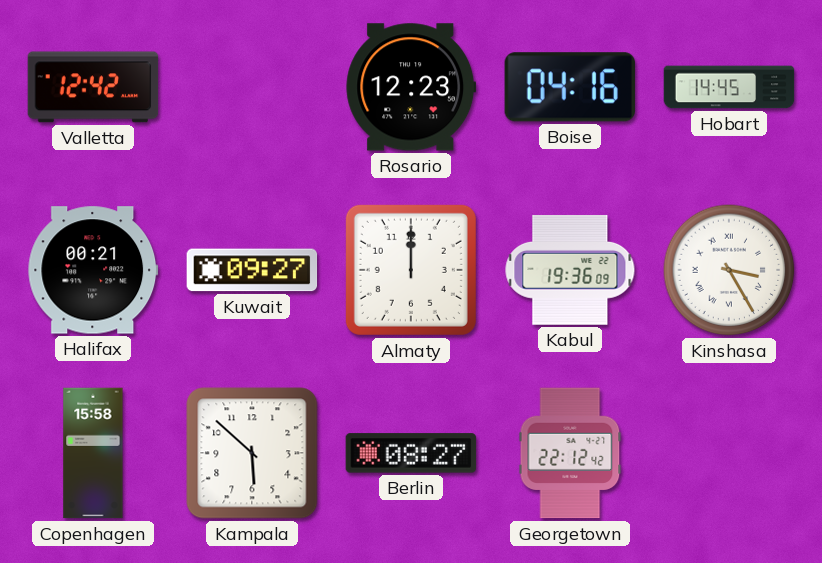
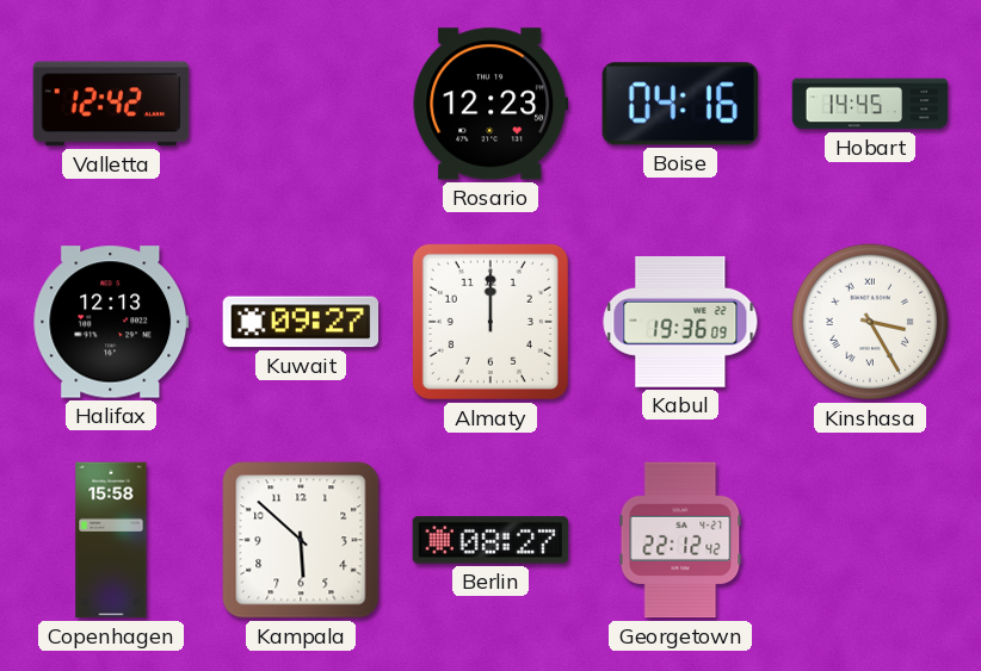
Halifax: 00:21 -> 12:13
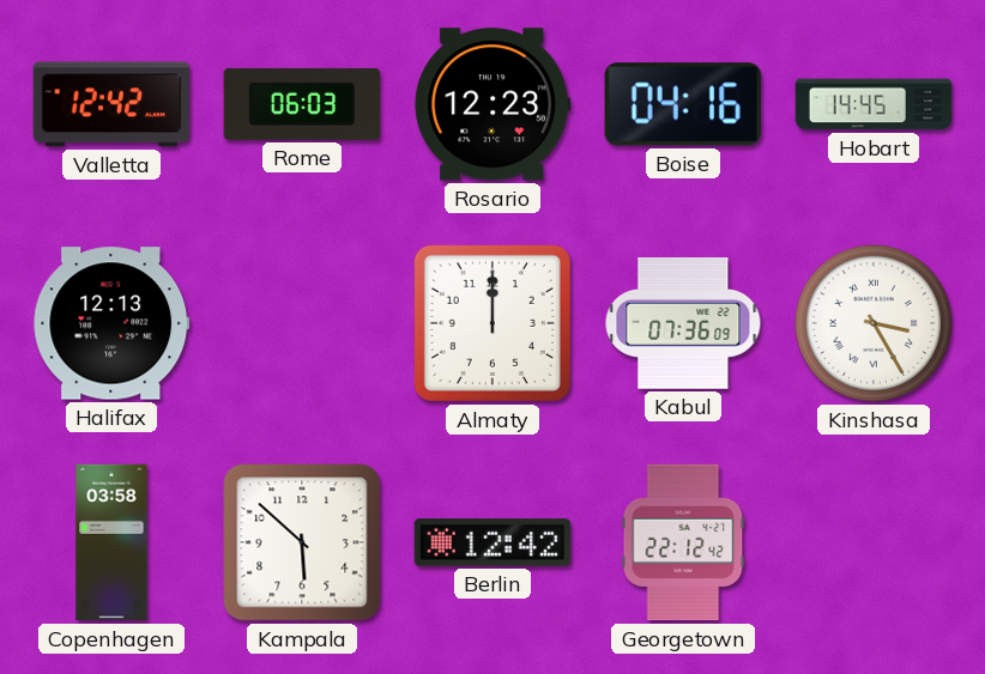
Rome: none -> 06:03
Kuwait: 09:27 -> none
Kabul: 19:36 -> 07:36
Copenhagen: 15:58 -> 03:58
Berlin: 08:27 -> 12:42
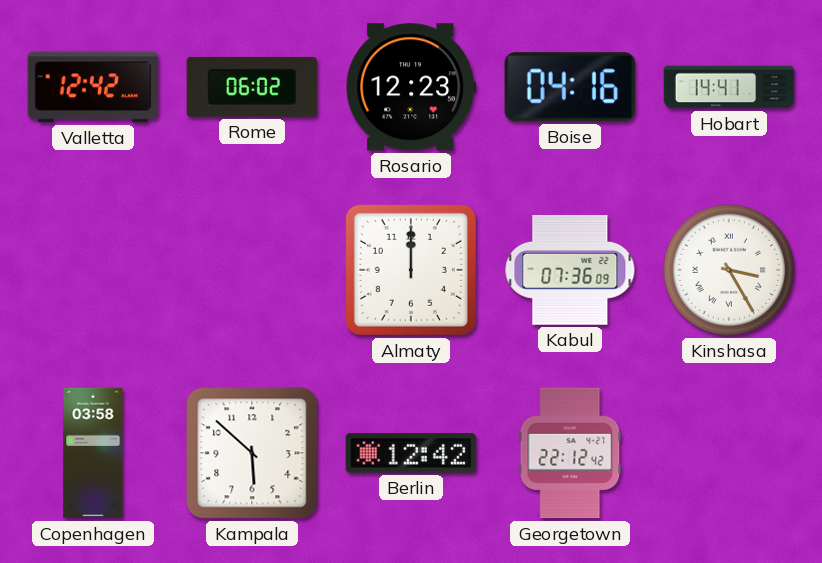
Rome: 06:03 -> 06:02
Hobart: 14:45 -> 14:41
Halifax: 12:13 -> none
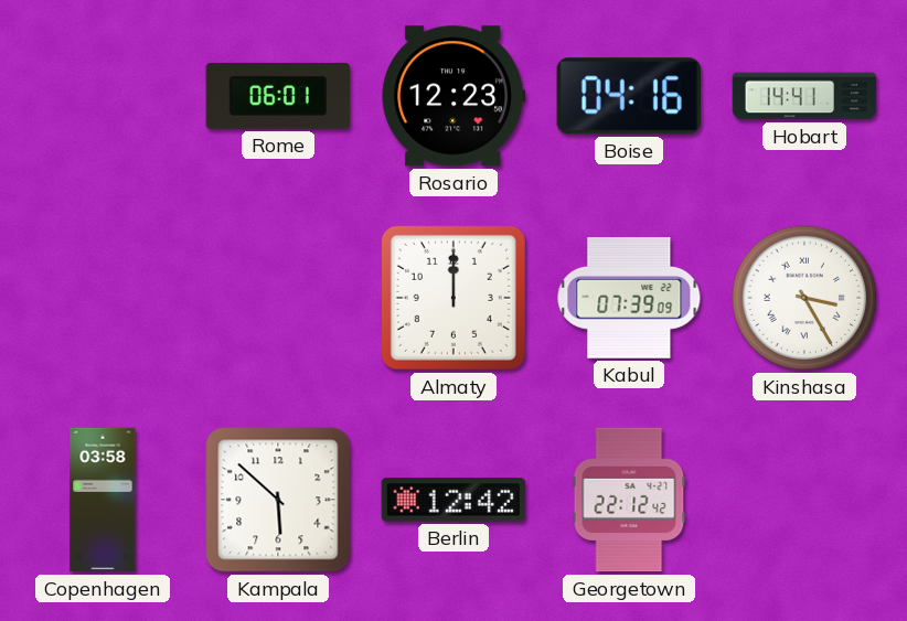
Valletta: 12:42 -> none
Rome: 06:02 -> 06:01
Kabul: 07:36 -> 07:39
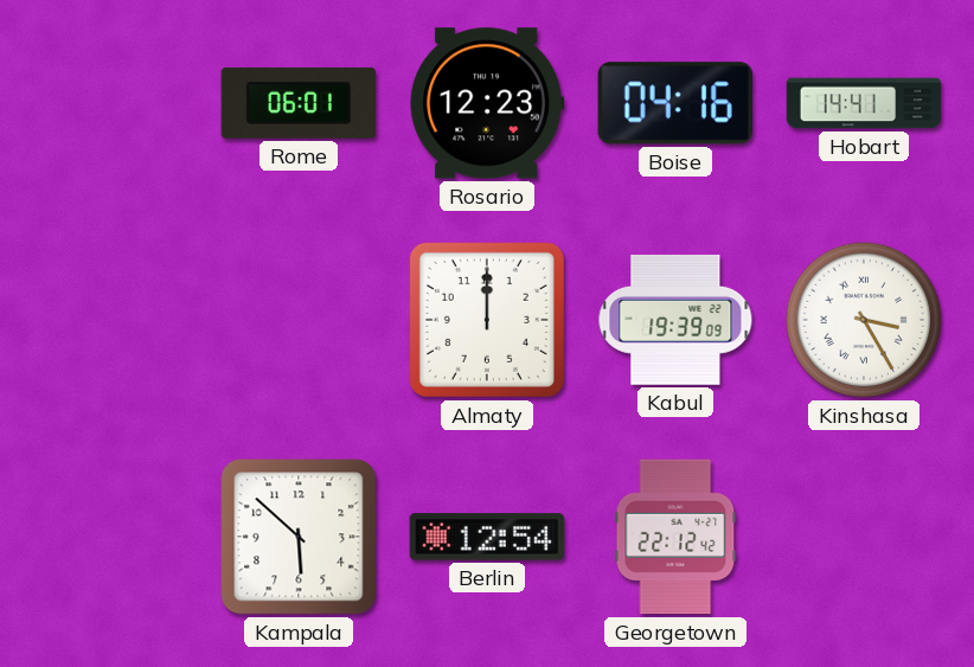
Kabul: 07:39 -> 19:39
Copenhagen: 03:58 -> none
Berlin: 12:42 -> 12:54
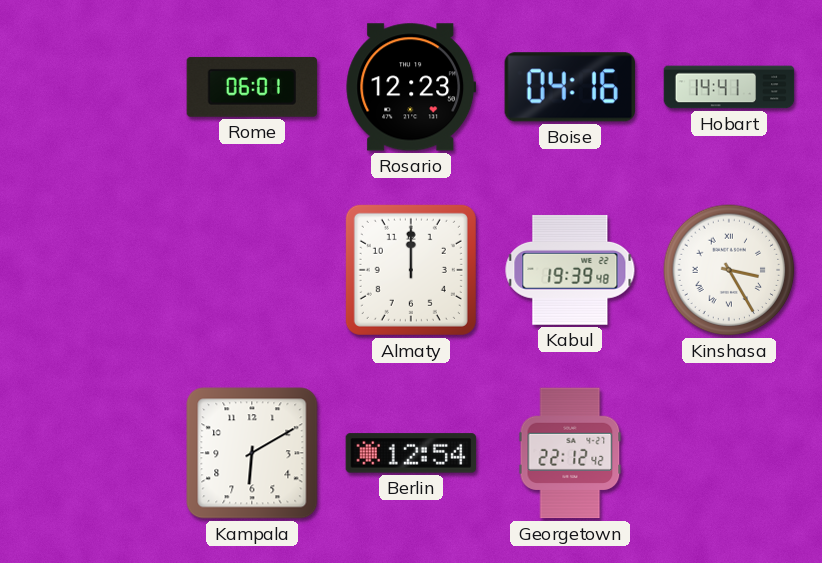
Kabul: 19:39:09 -> 19:39:48
Kampala: 5:52 -> 6:10
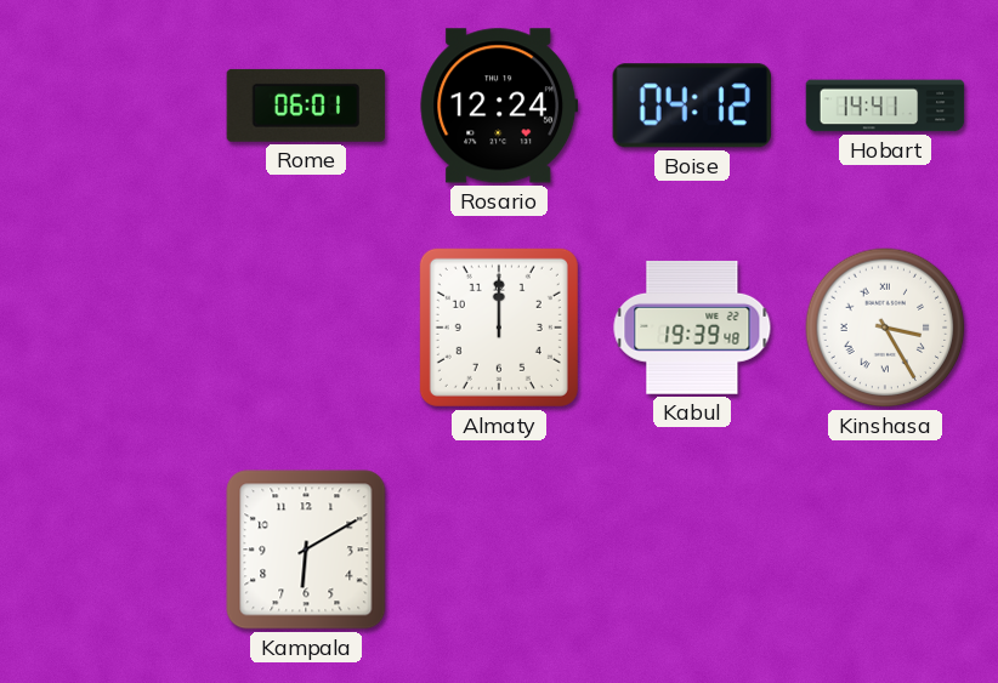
Rosario: 12:23 -> 12:24
Boise: 04:16 -> 04:12
Berlin: 12:54 -> none
Georgetown: 22:12 -> none
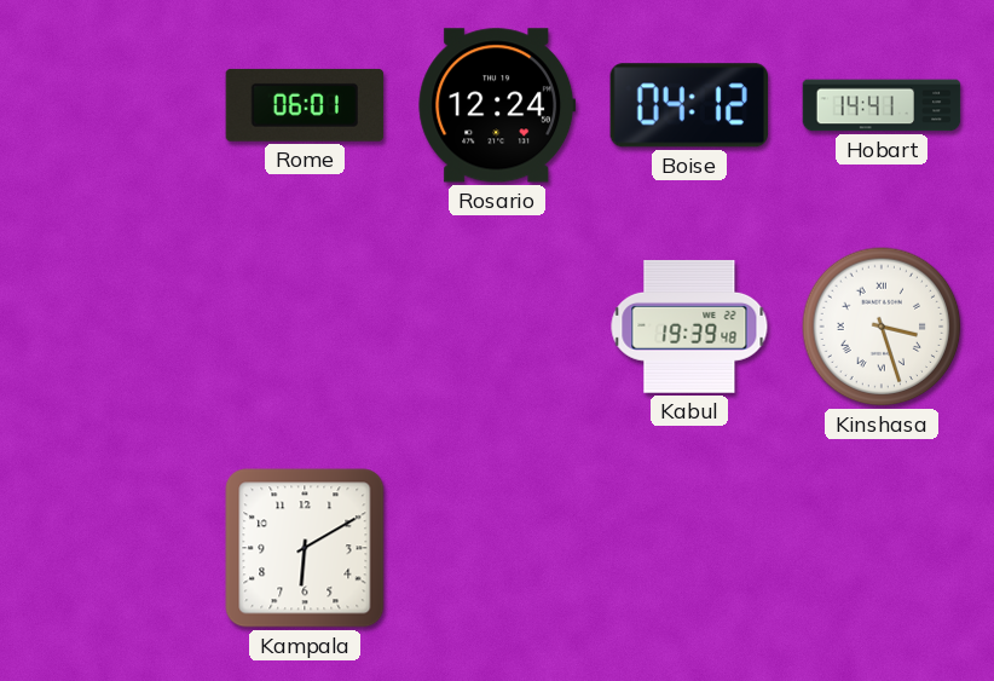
Almaty: 12:00 -> none
Kinshasa: 3:25 -> 3:27
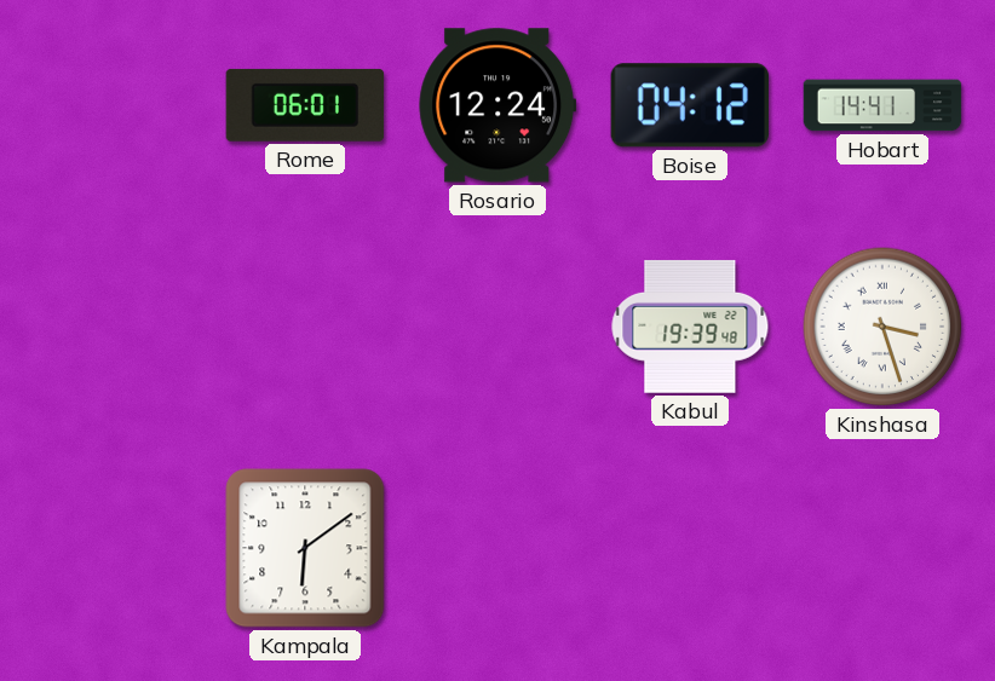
Kampala: 6:10 -> 6:09
